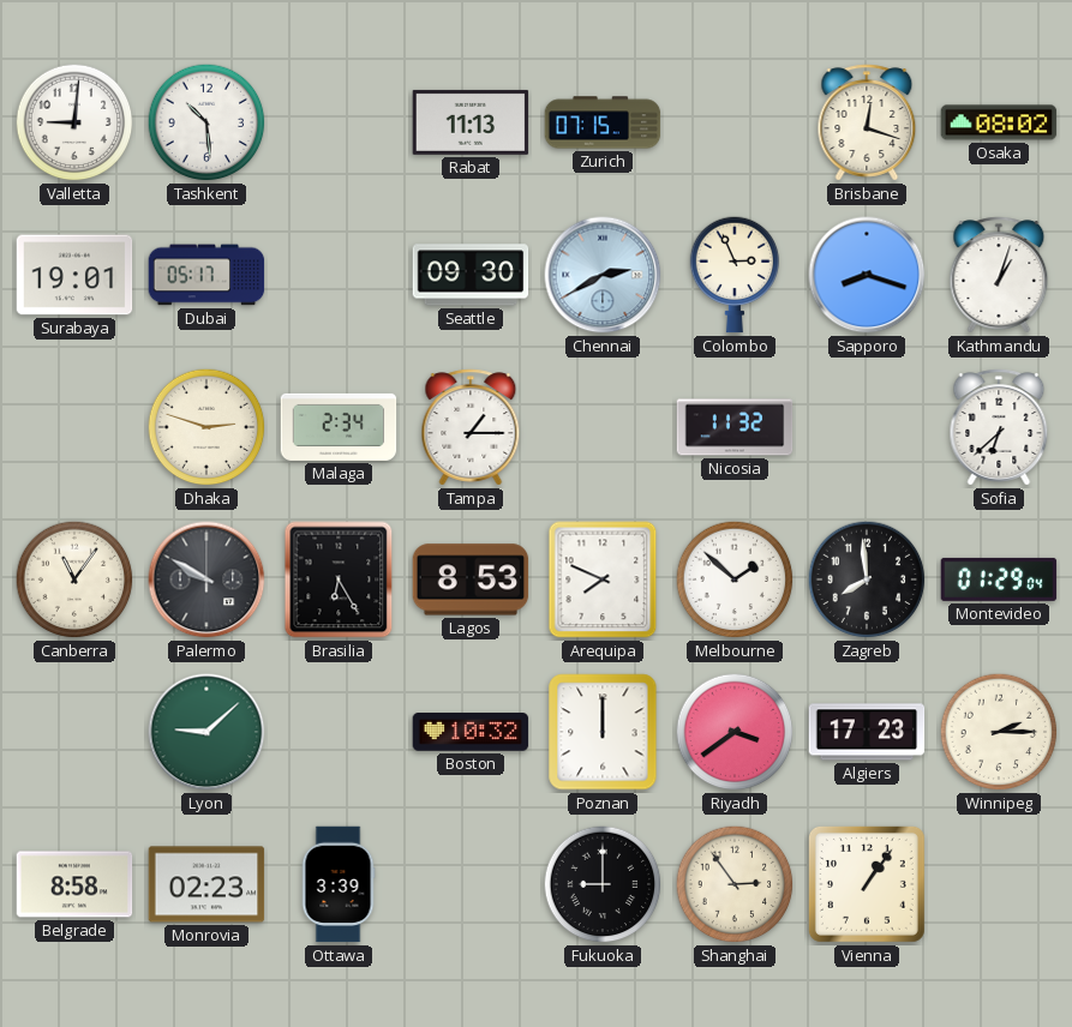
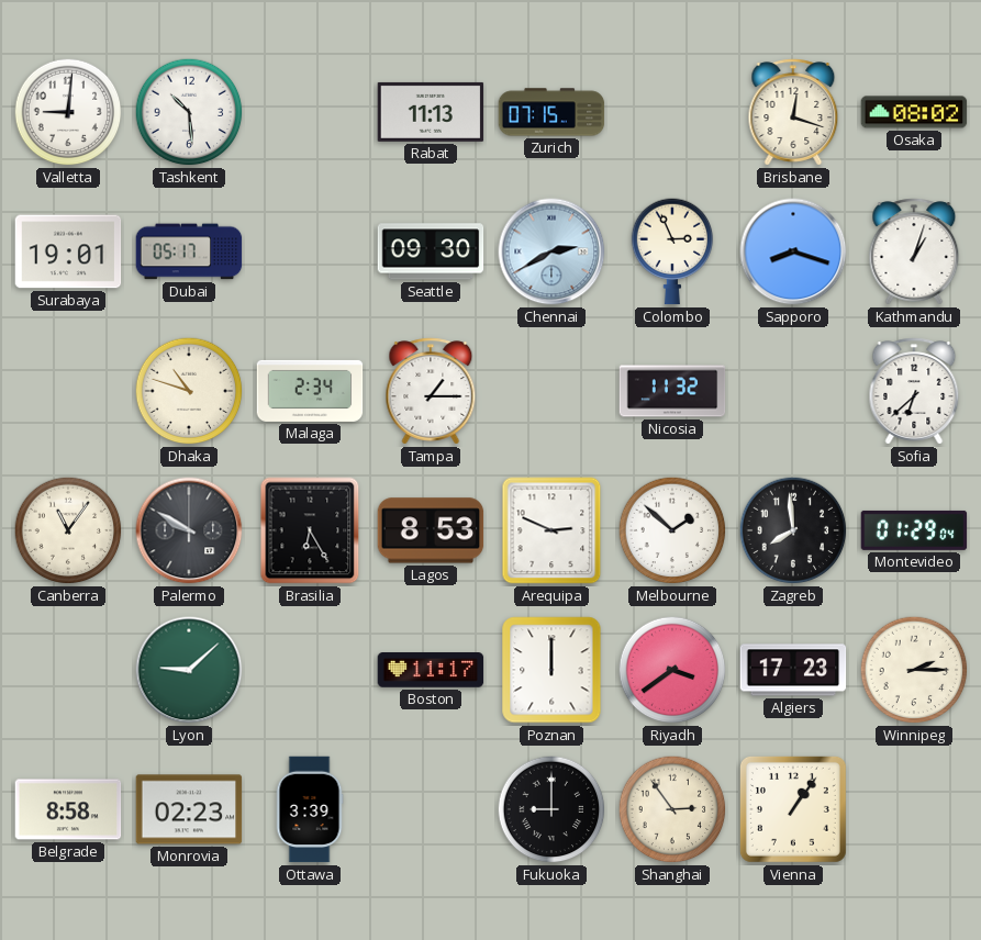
Dhaka: 2:48 -> 10:48
Arequipa: 7:49 -> 2:49
Boston: 10:32 -> 11:17
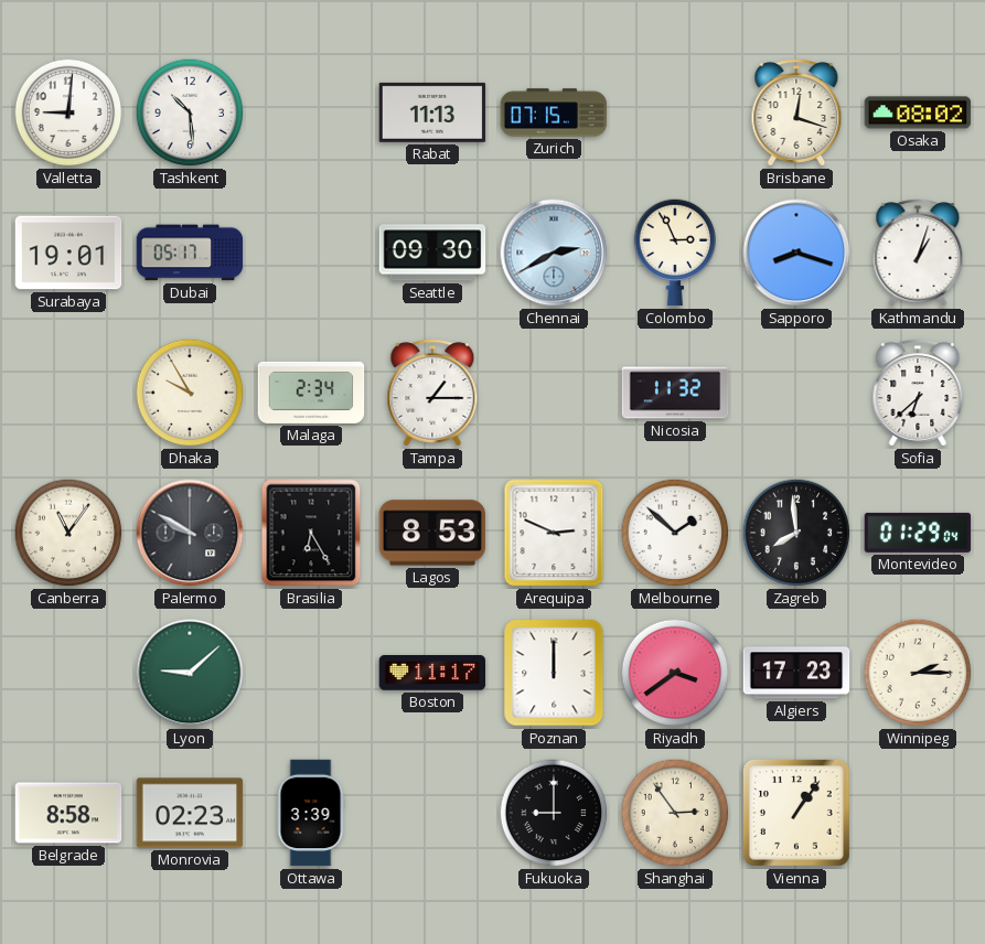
Dhaka: 10:48 -> 9:55
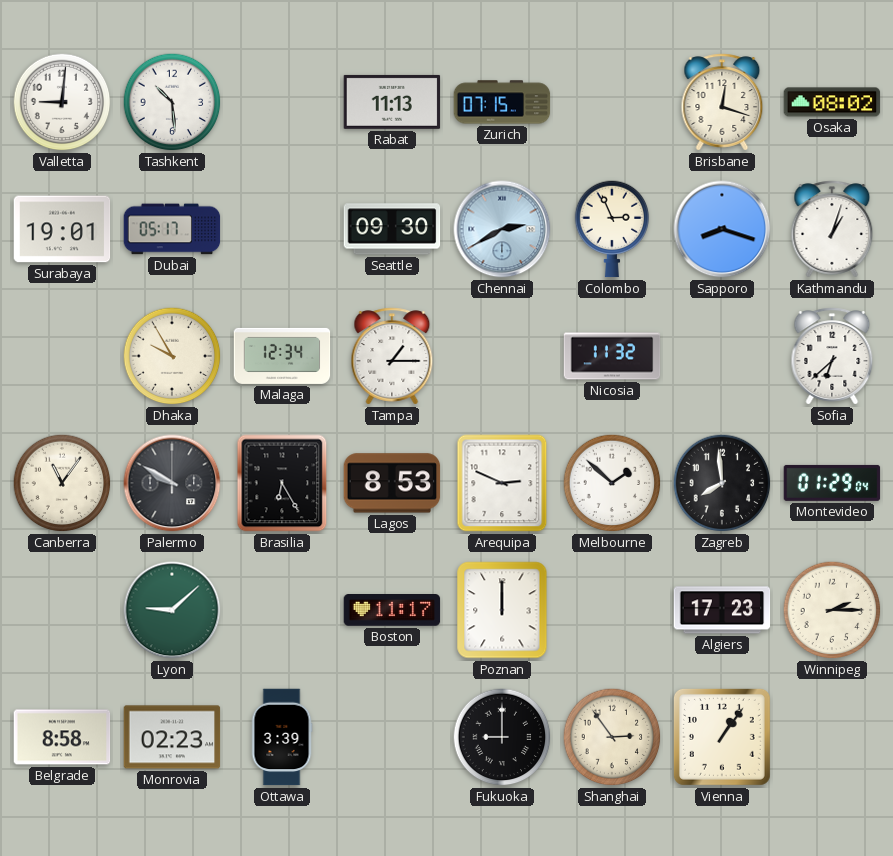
Malaga: 2:34 -> 12:34
Riyadh: 3:39 -> none
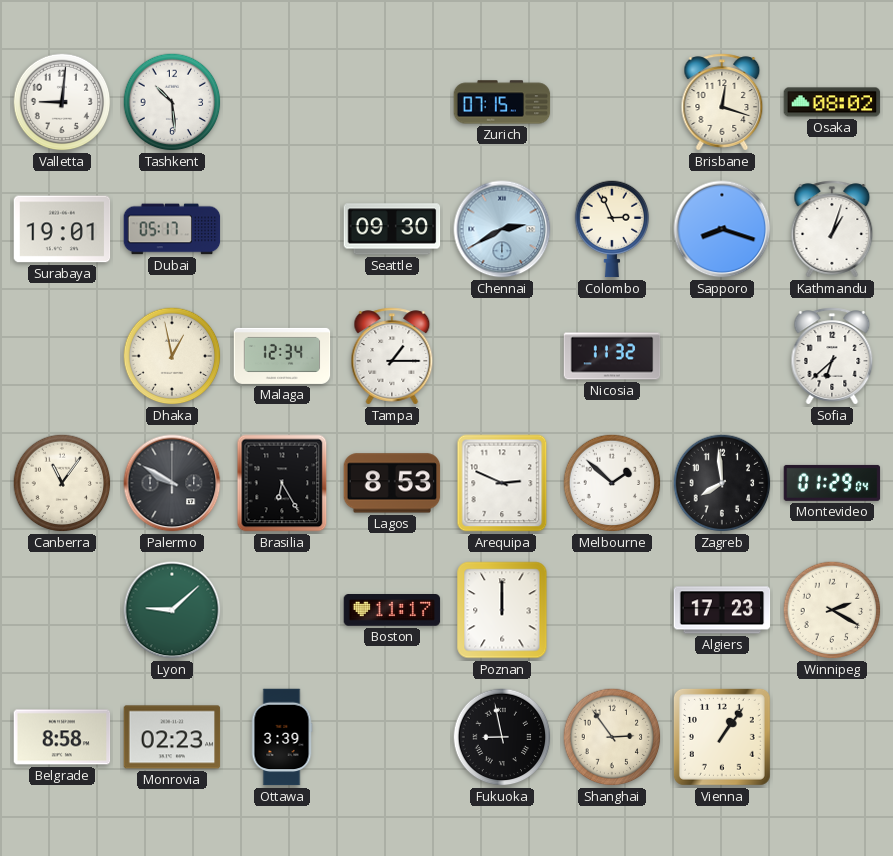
Rabat: 11:13 -> none
Dhaka: 9:55 -> 12:58
Winnipeg: 2:15 -> 2:20
Fukuoka: 9:00 -> 8:58
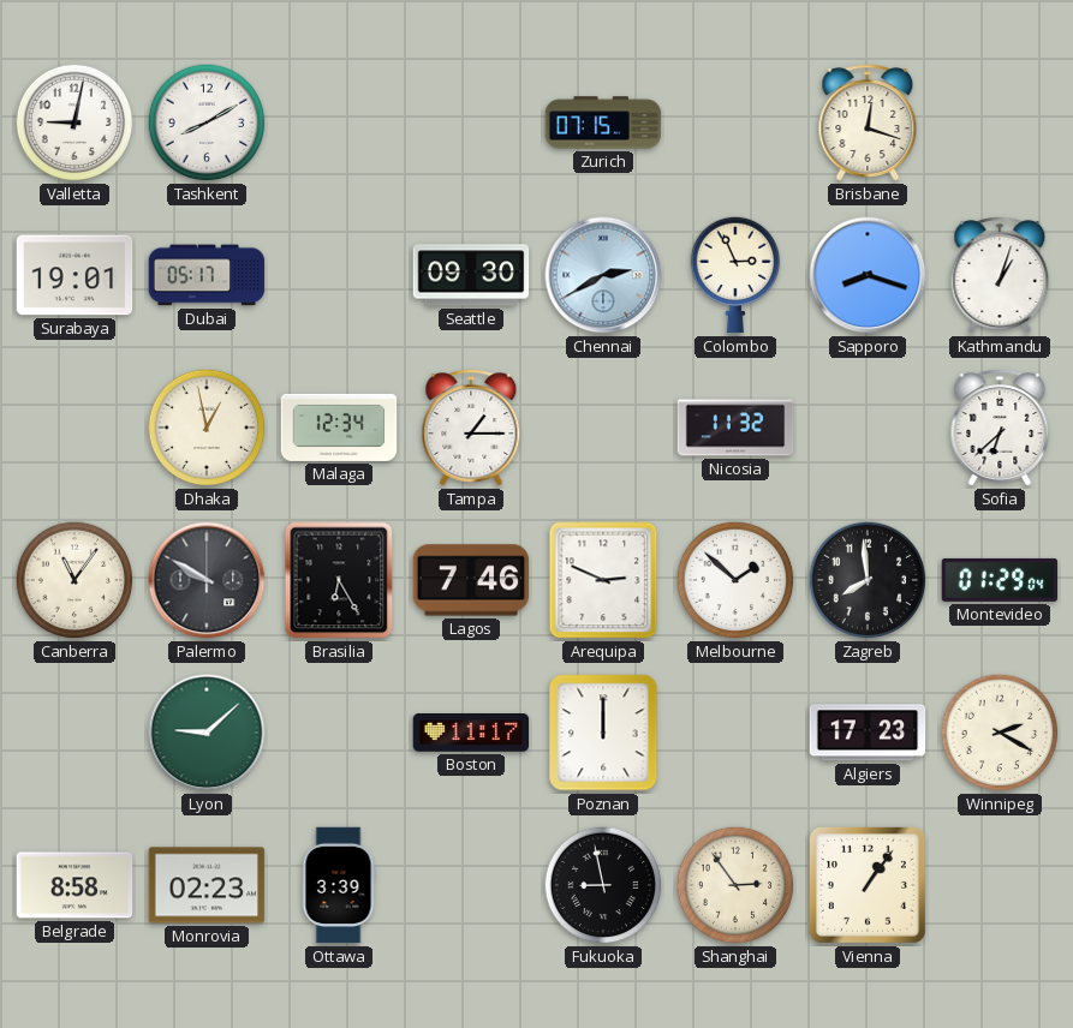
Valletta: 9:01 -> 9:02
Tashkent: 10:29 -> 8:10
Osaka: 08:02 -> none
Lagos: 8:53 -> 7:46
